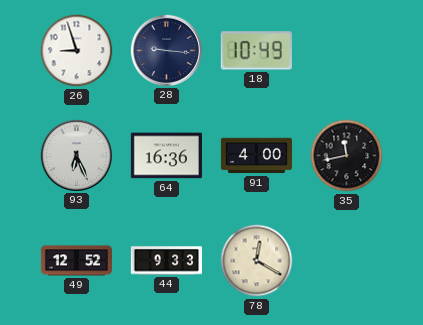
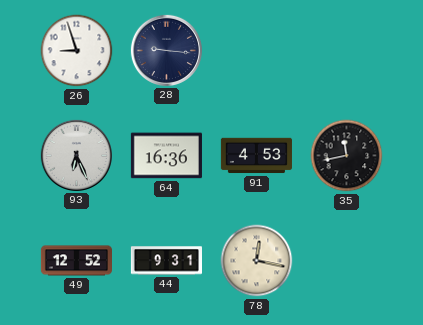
18: 10:49 -> none
91: 4:00 -> 4:53
44: 9:33 -> 9:31
78: 12:20 -> 12:17
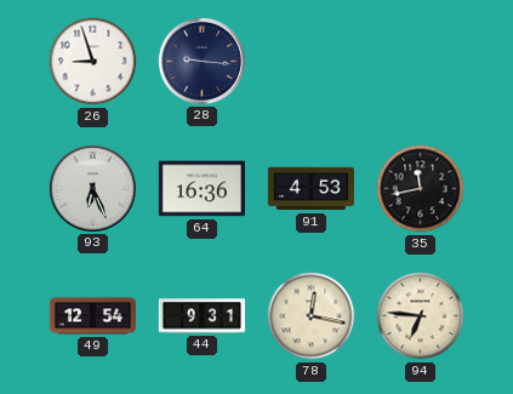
49: 12:52 -> 12:54
94: none -> 6:46
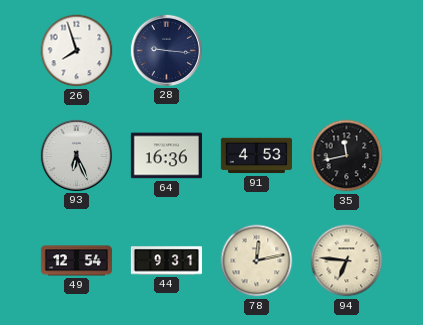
26: 8:57 -> 7:57
78: 12:17 -> 12:13
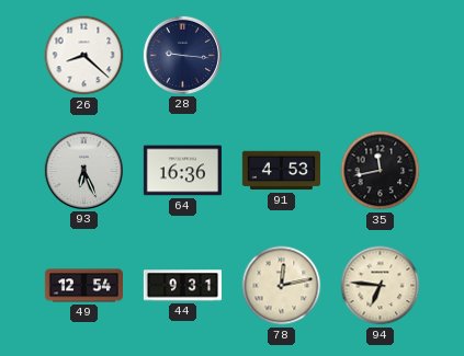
26: 7:57 -> 8:22
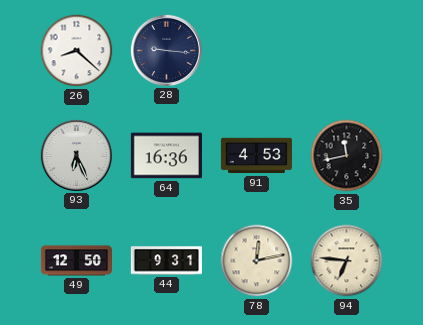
49: 12:54 -> 12:50
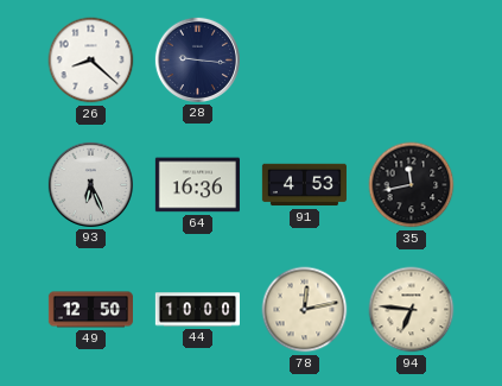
44: 9:31 -> 10:00
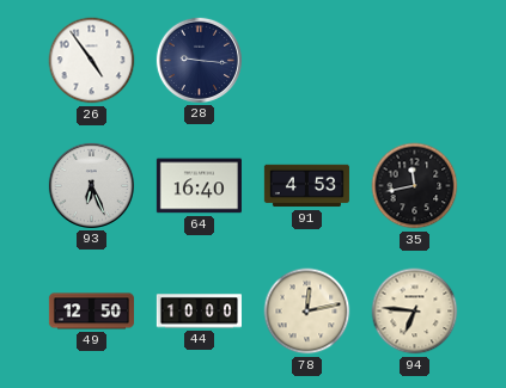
26: 8:22 -> 4:54
64: 16:36 -> 16:40
